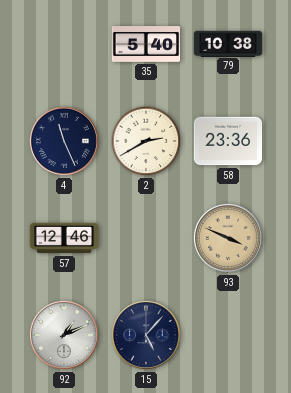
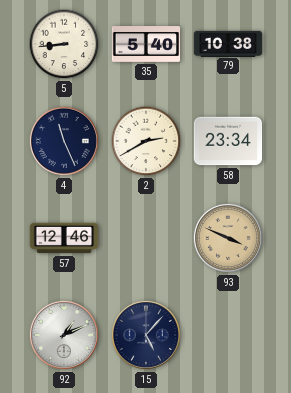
5: none -> 8:44
58: 23:36 -> 23:34
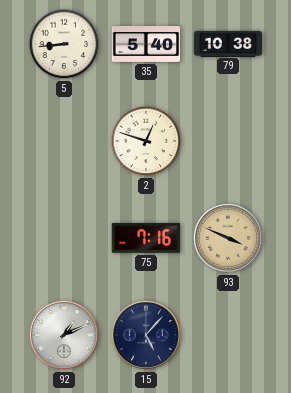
4: 11:26 -> none
2: 2:40 -> 12:48
58: 23:34 -> none
57: 12:46 -> none
75: none -> 7:16
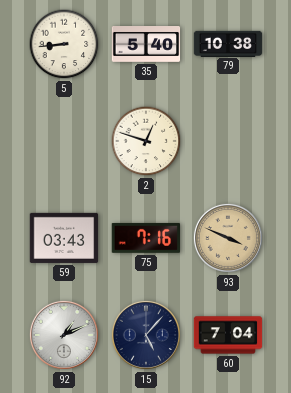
59: none -> 03:43
60: none -> 7:04
